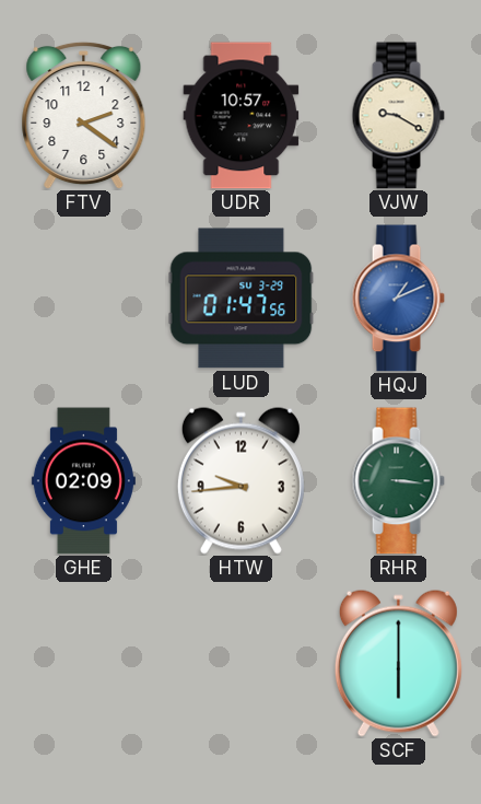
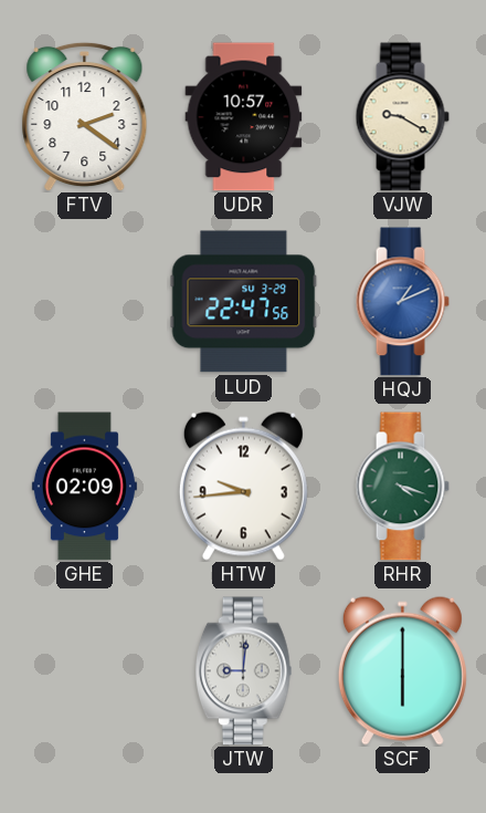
LUD: 01:47 -> 22:47
RHR: 3:16 -> 4:18
JTW: none -> 9:01
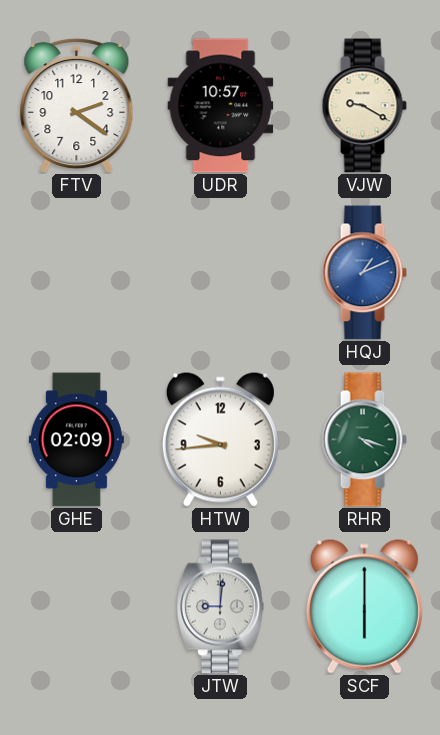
LUD: 22:47 -> none
